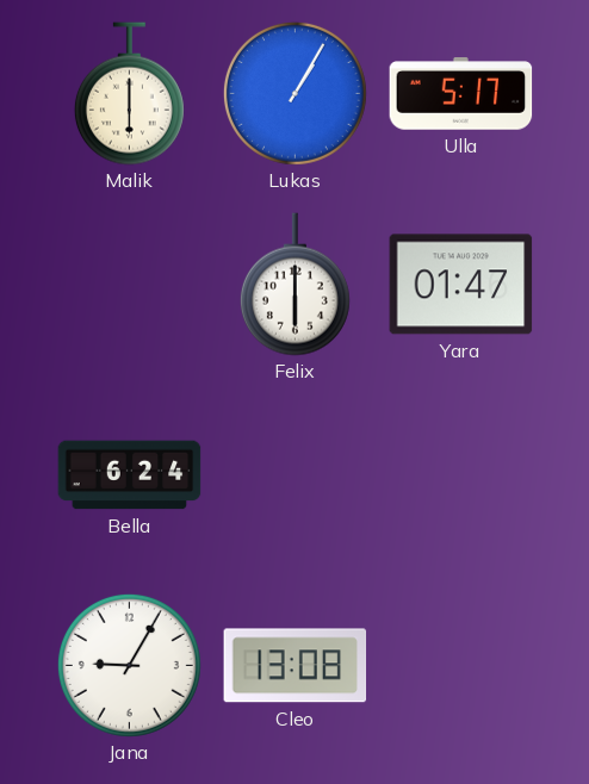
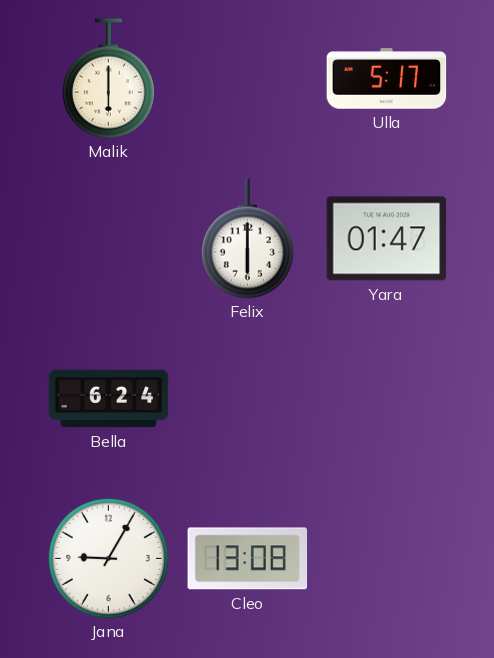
Lukas: 1:05 -> none
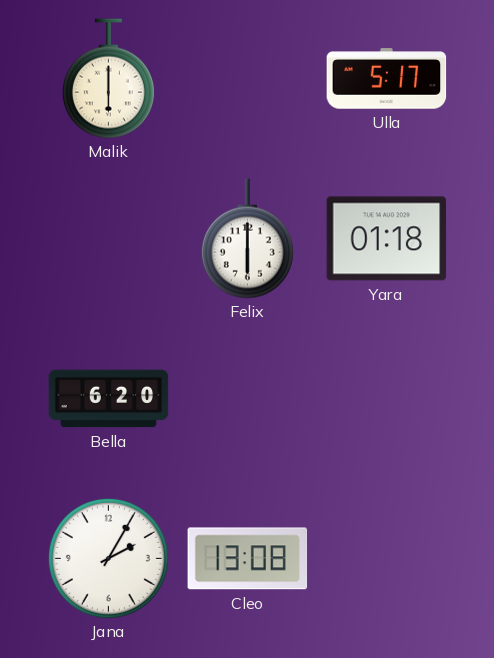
Yara: 01:47 -> 01:18
Bella: 6:24 -> 6:20
Jana: 9:05 -> 2:05
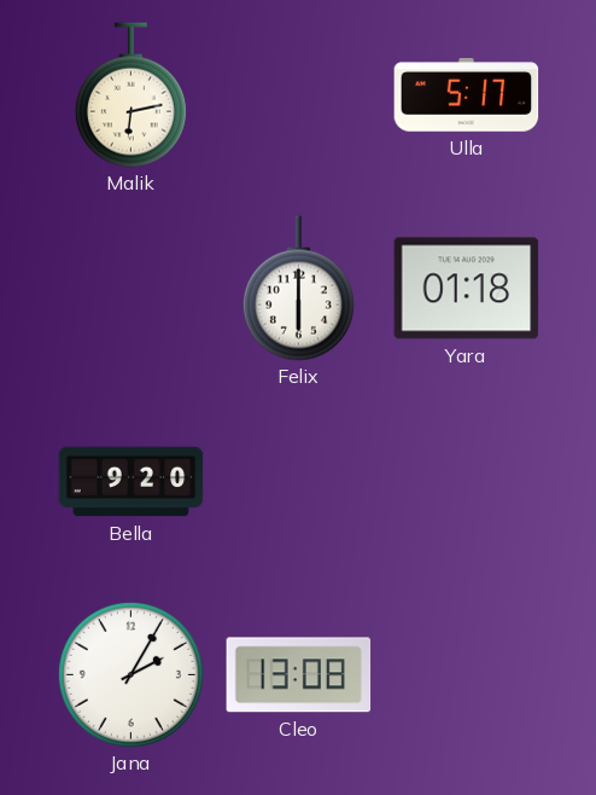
Malik: 6:00 -> 6:13
Bella: 6:20 -> 9:20
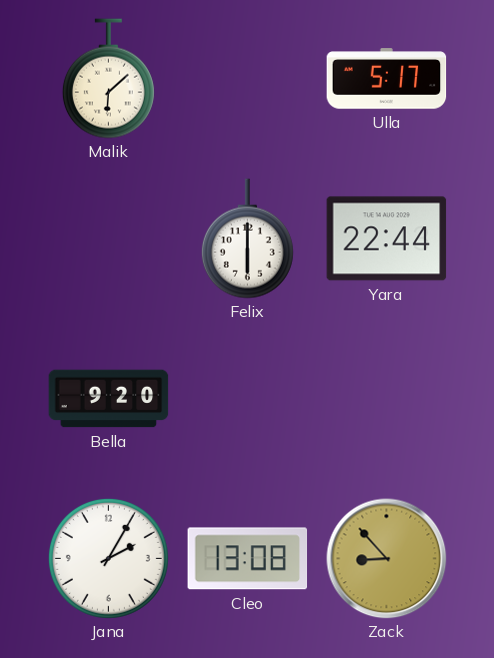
Malik: 6:13 -> 6:08
Yara: 01:18 -> 22:44
Zack: none -> 8:53
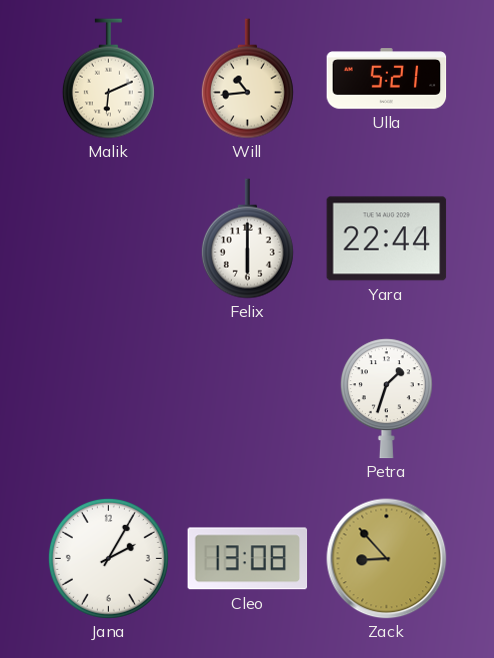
Malik: 6:08 -> 6:11
Will: none -> 10:44
Ulla: 5:17 -> 5:21
Bella: 9:20 -> none
Petra: none -> 1:33
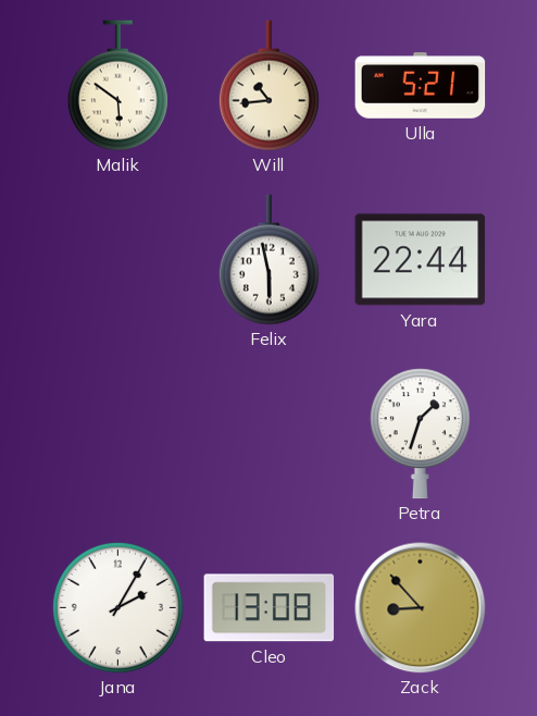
Malik: 6:11 -> 5:51
Felix: 6:00 -> 5:58
